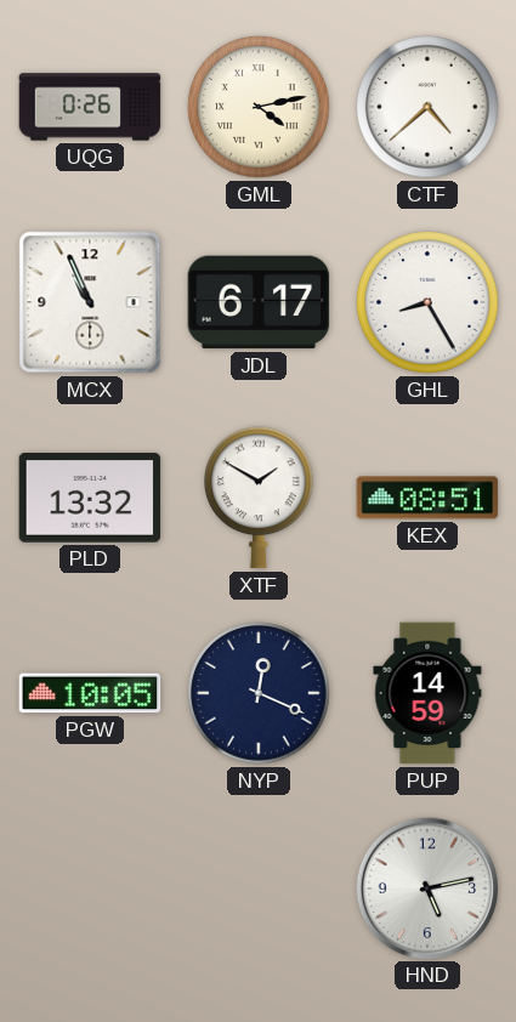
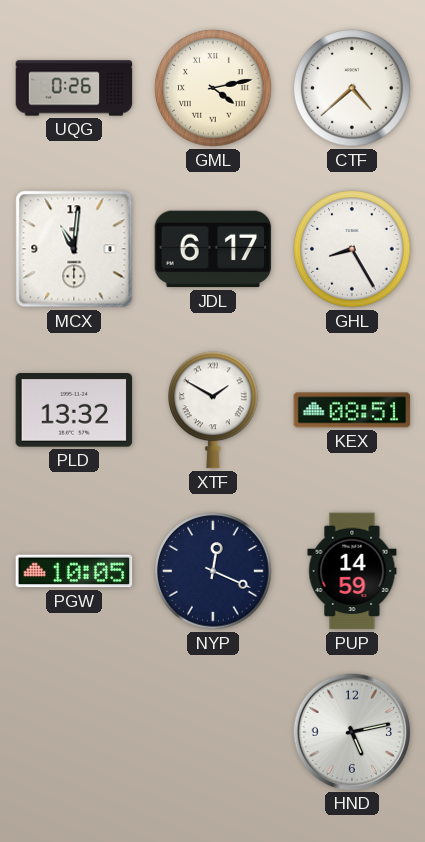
MCX: 10:56 -> 11:01
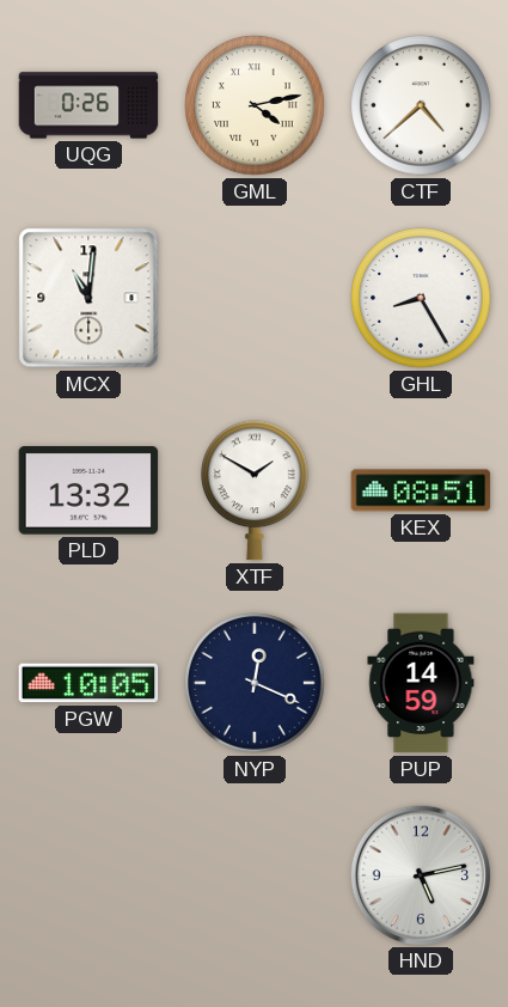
JDL: 6:17 -> none
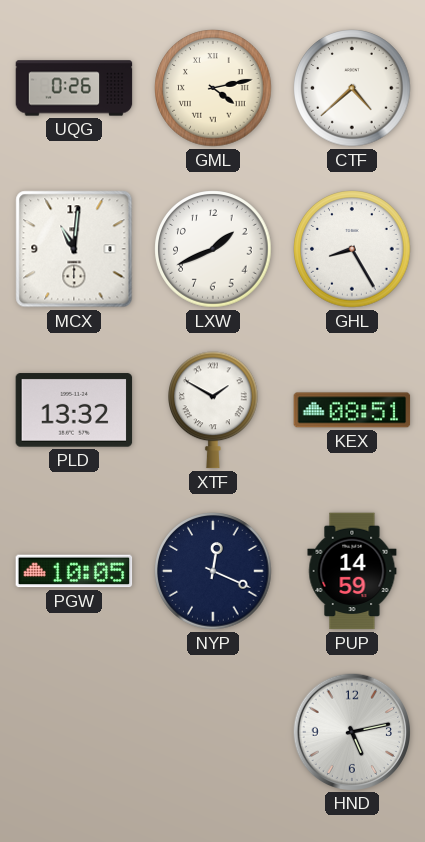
LXW: none -> 1:41
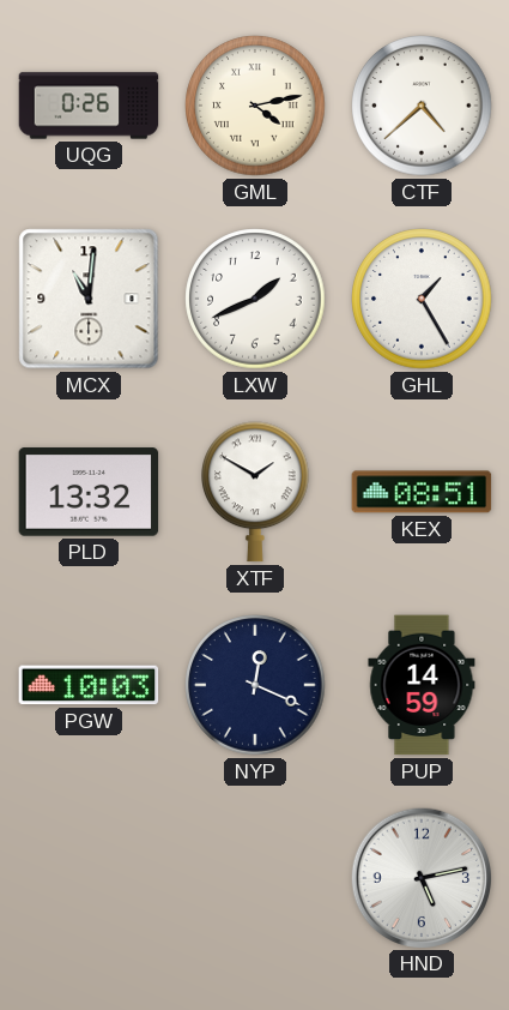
GHL: 8:25 -> 1:25
PGW: 10:05 -> 10:03
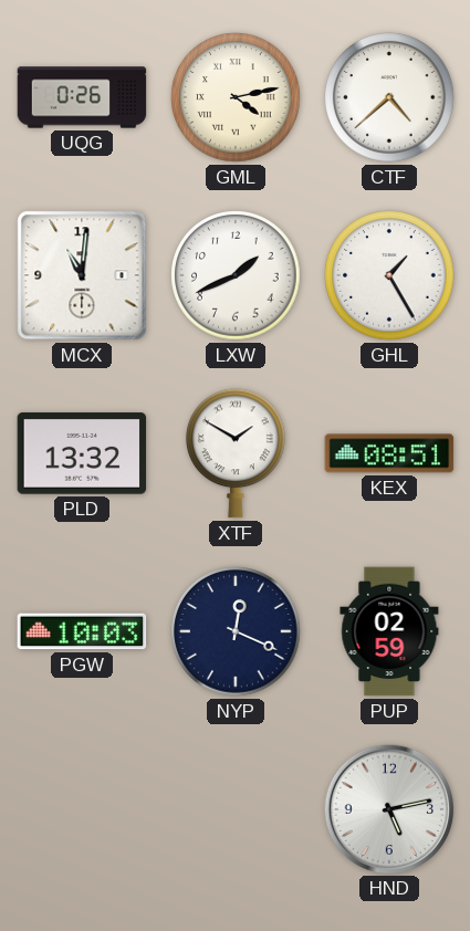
PUP: 14:59 -> 02:59
